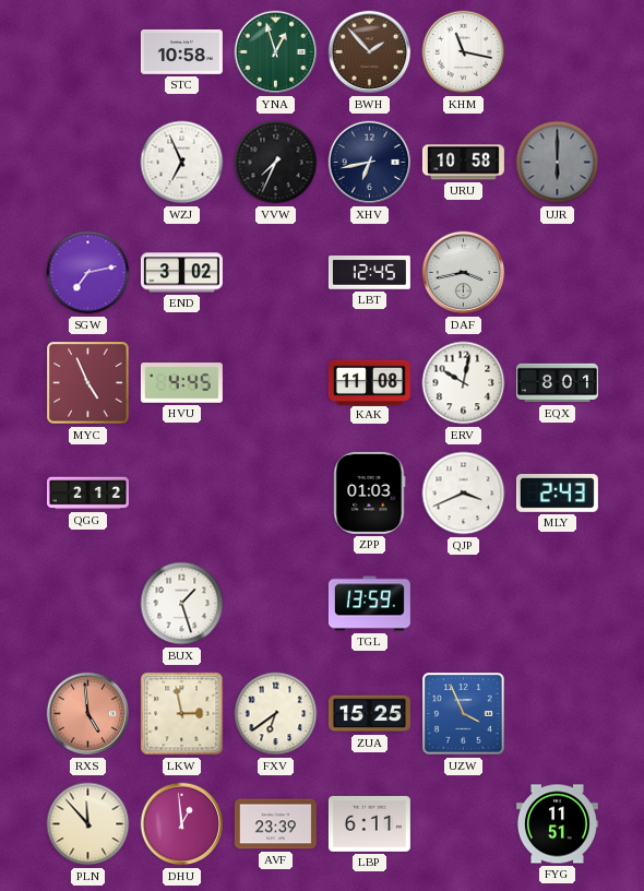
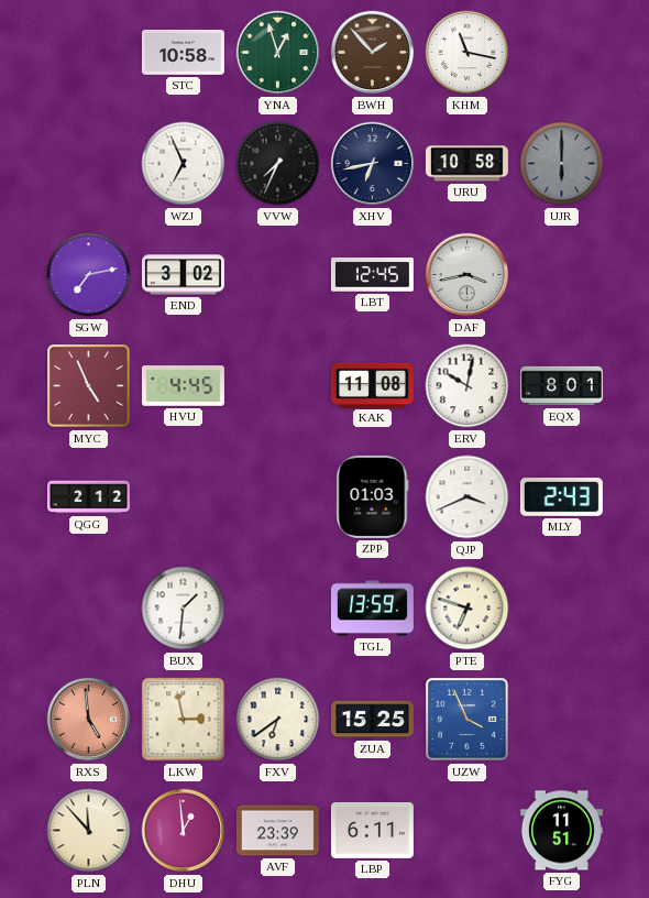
BUX: 1:27 -> 1:31
PTE: none -> 6:48
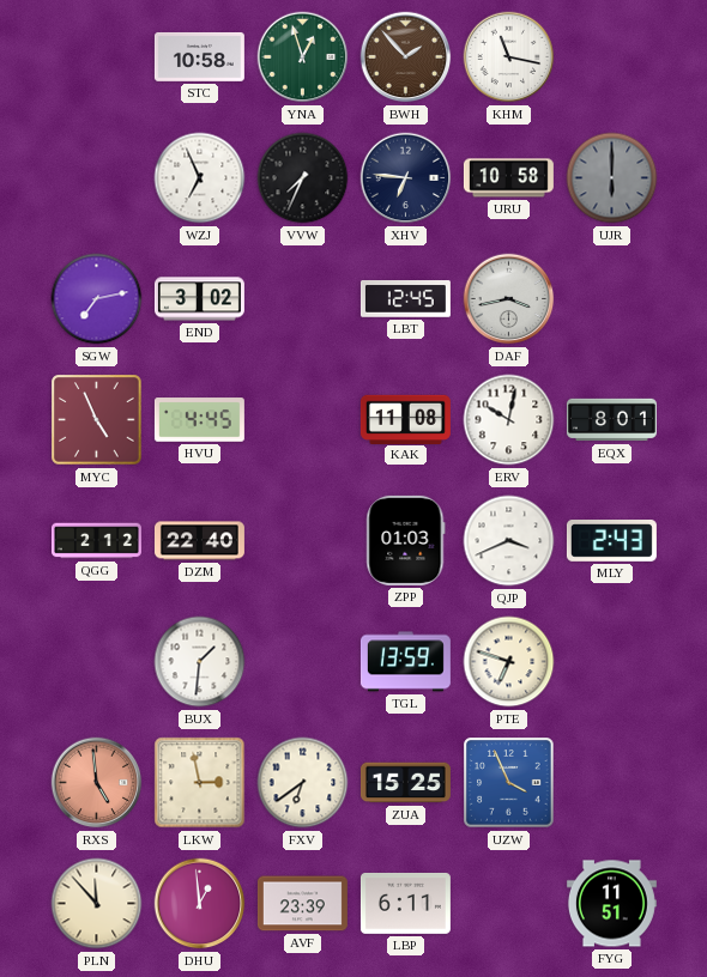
XHV: 6:43 -> 6:46
DZM: none -> 22:40
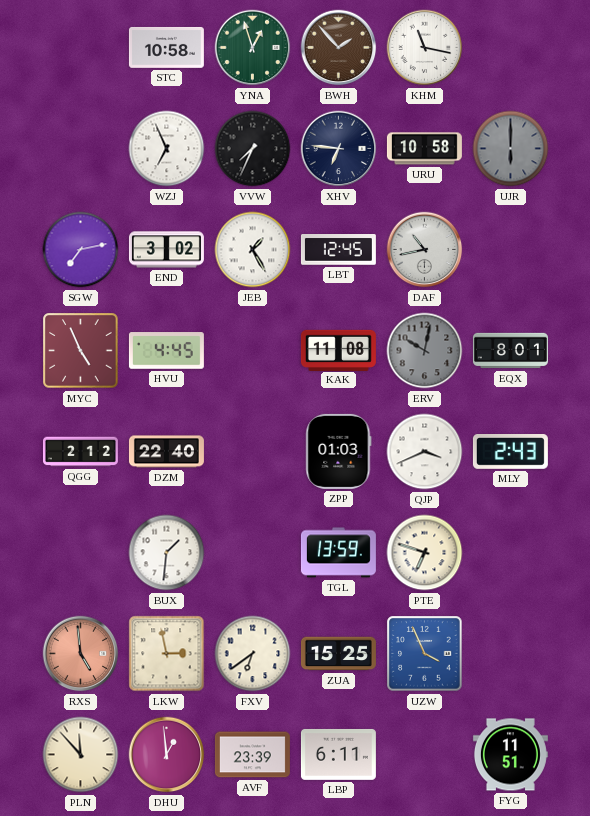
JEB: none -> 1:25
DAF: 3:43 -> 10:43
ERV dial: white -> grey
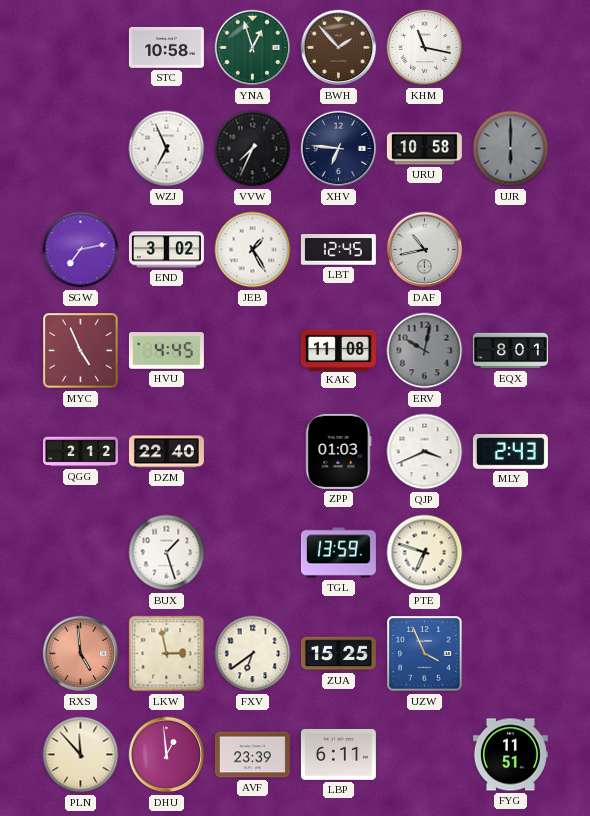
BUX: 1:31 -> 1:27
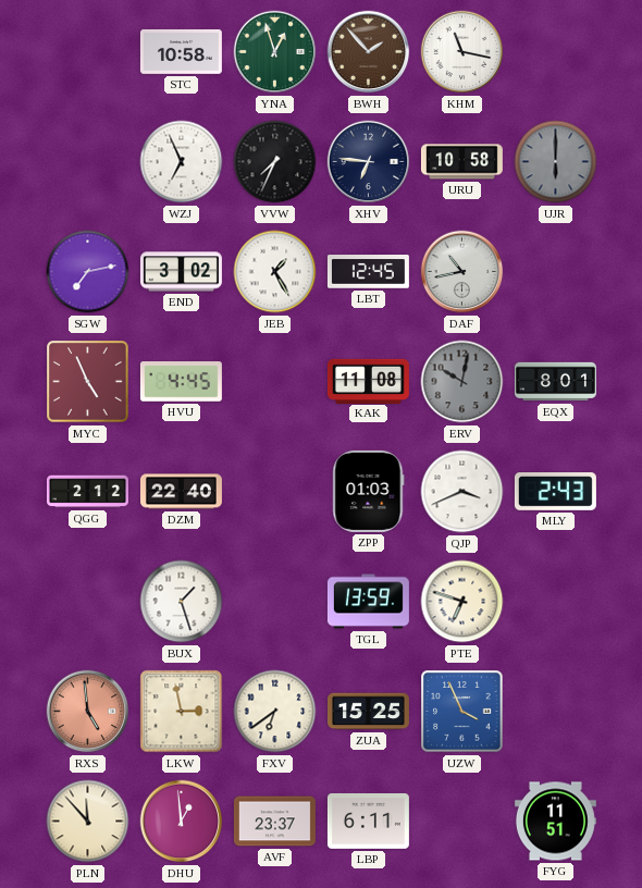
AVF: 23:39 -> 23:37
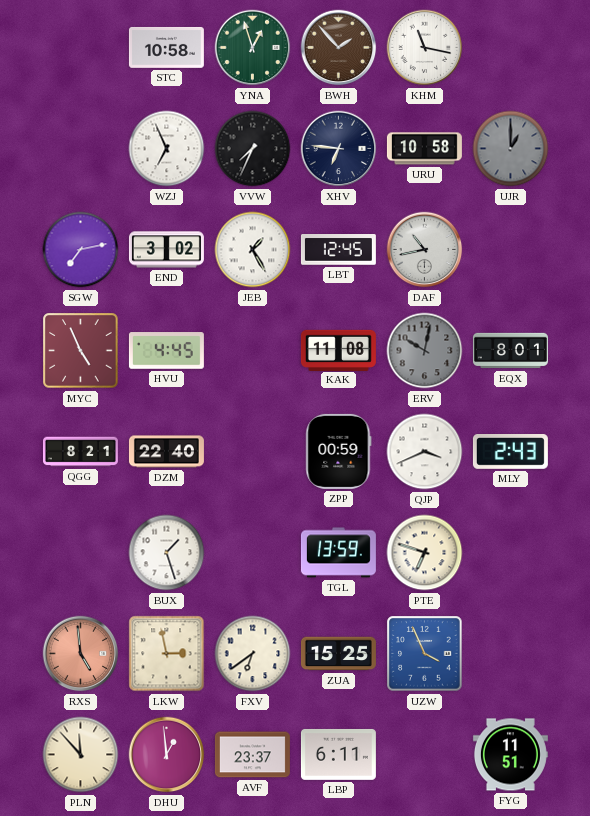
UJR: 6:00 -> 1:00
QGG: 2:12 -> 8:21
ZPP: 01:03 -> 00:59
